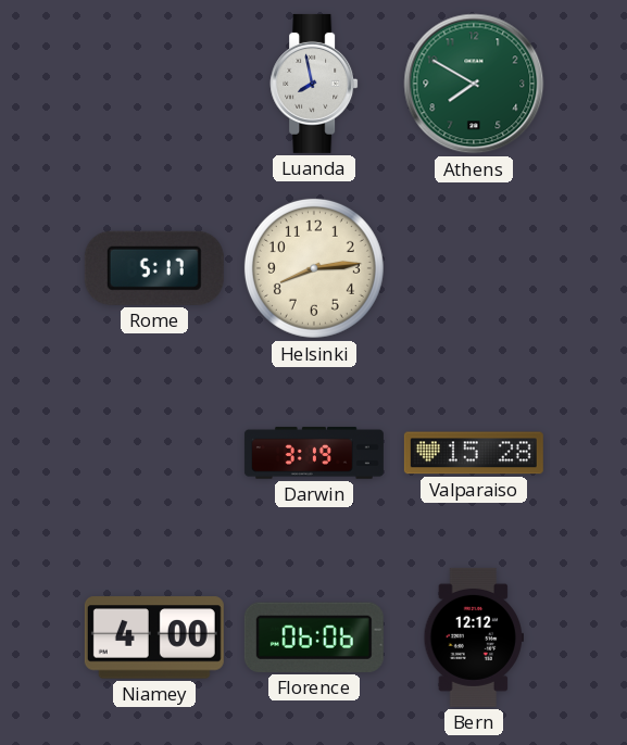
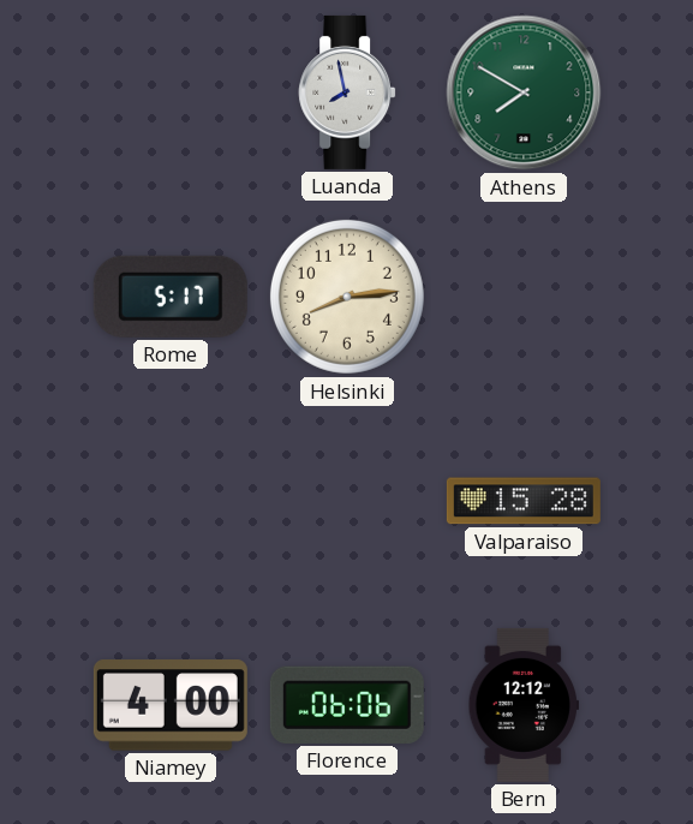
Darwin: 3:19 -> none
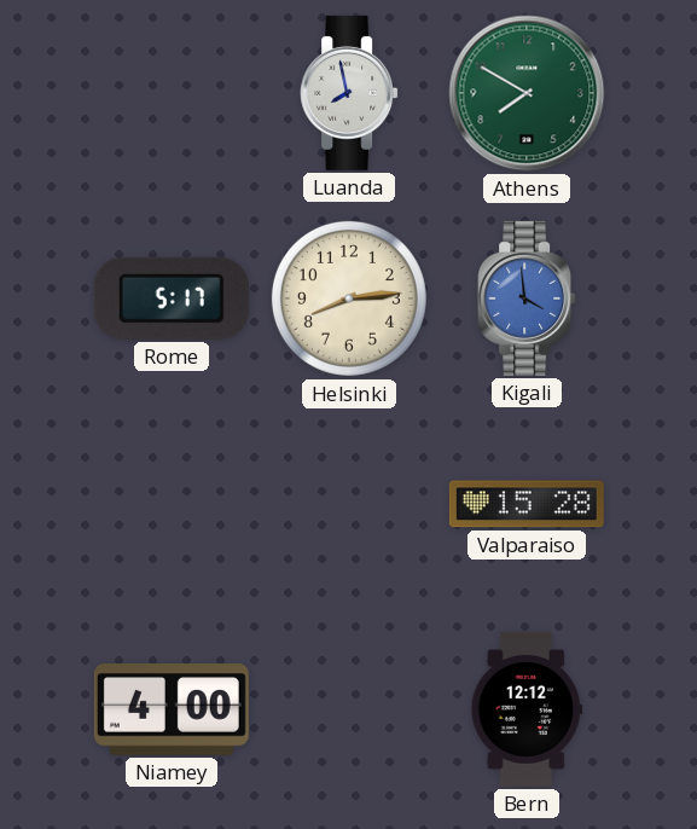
Kigali: none -> 3:59
Florence: 06:06 -> none
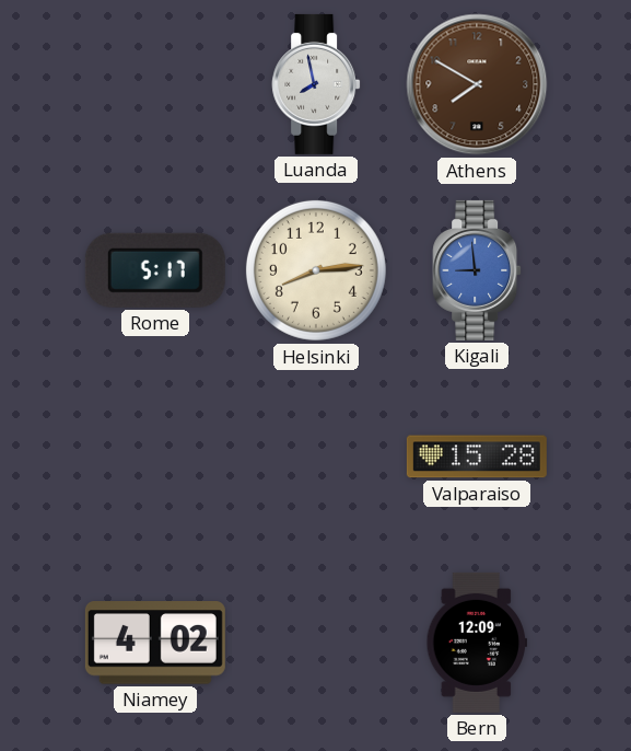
Athens dial: green -> brown
Kigali: 3:59 -> 8:59
Niamey: 4:00 -> 4:02
Bern: 12:12 -> 12:09
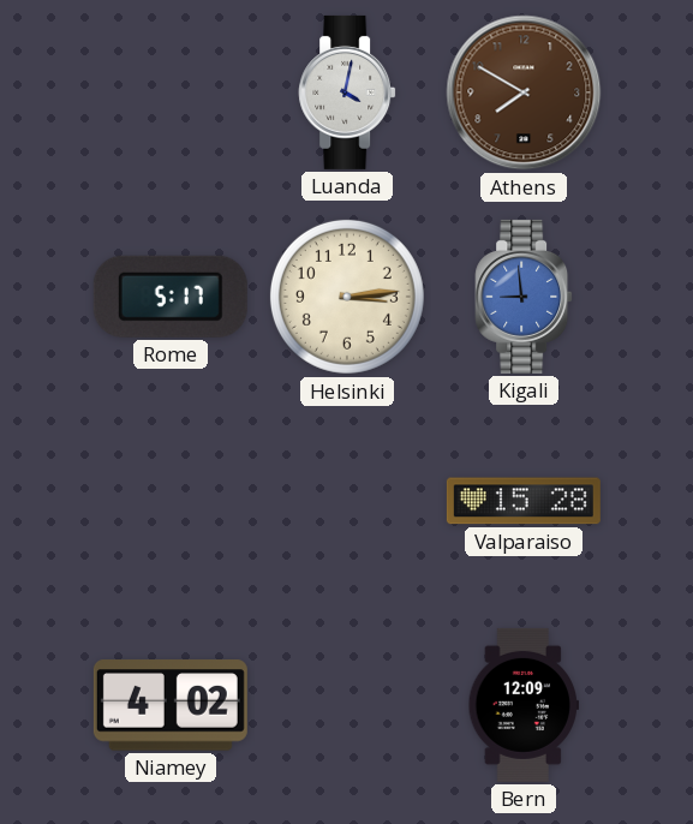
Luanda: 7:58 -> 4:02
Helsinki: 8:14 -> 3:14
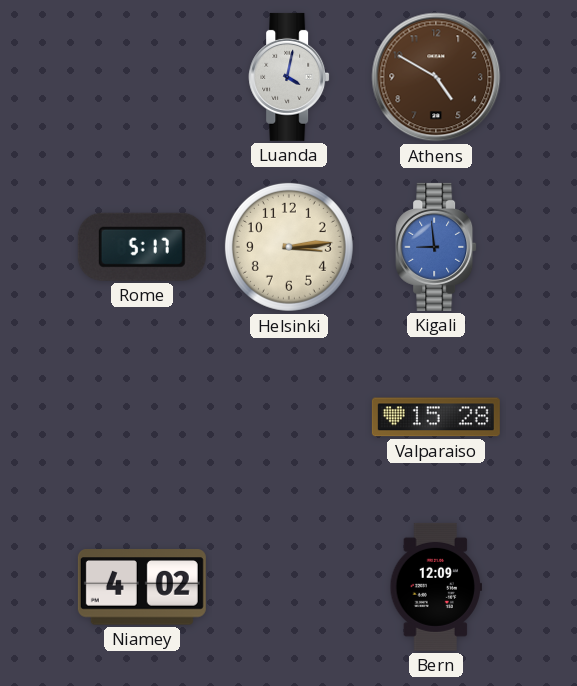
Athens: 7:50 -> 4:50
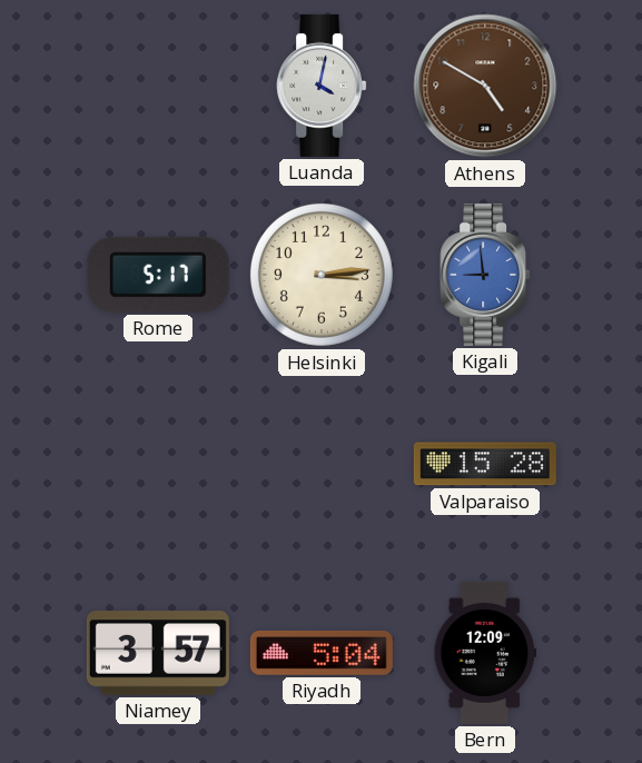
Niamey: 4:02 -> 3:57
Riyadh: none -> 5:04
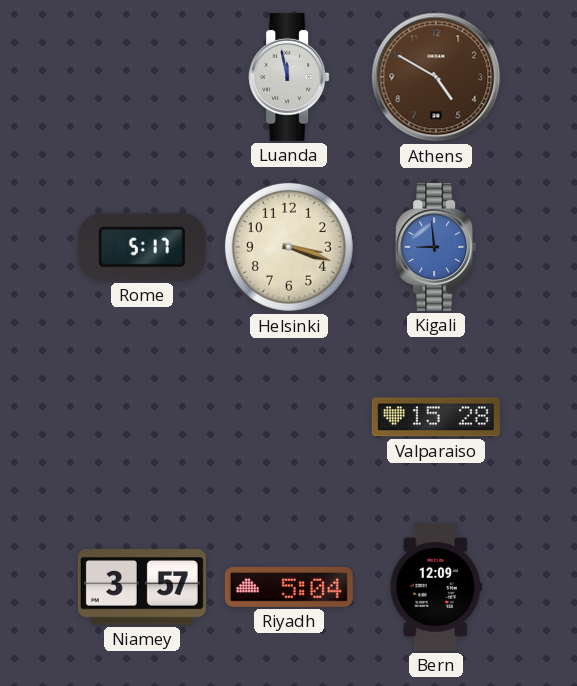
Luanda: 4:02 -> 11:58
Helsinki: 3:14 -> 3:18
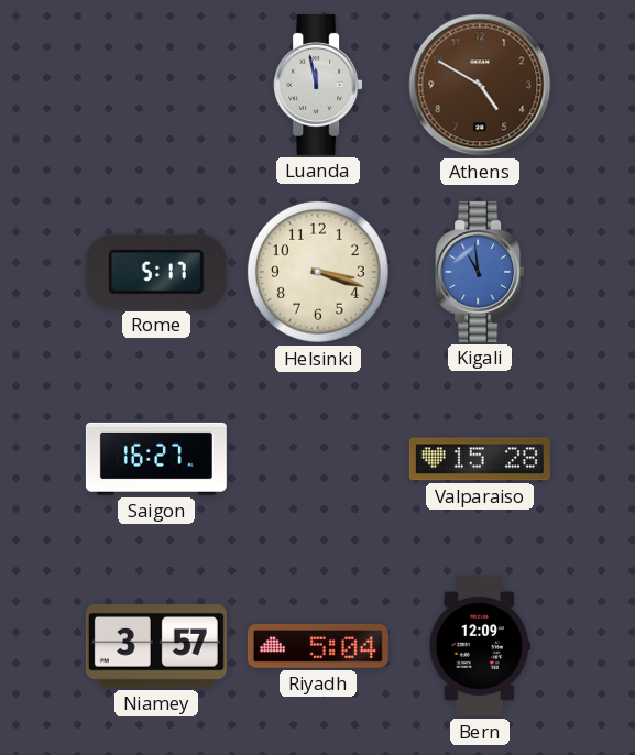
Kigali: 8:59 -> 10:59
Saigon: none -> 16:27
